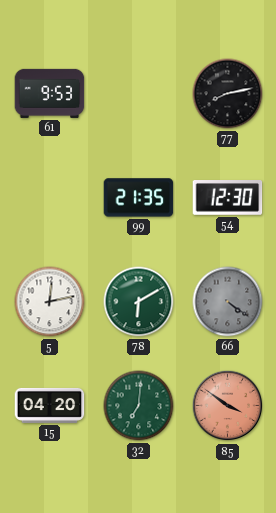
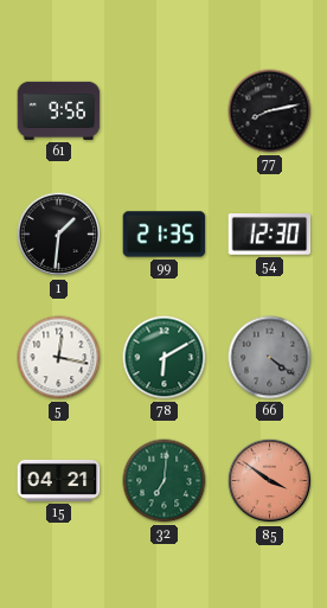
61: 9:53 -> 9:56
1: none -> 1:31
5: 12:13 -> 12:17
15: 04:20 -> 04:21
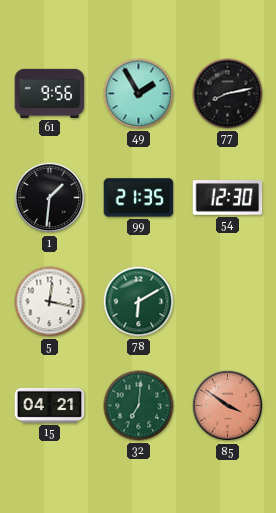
49: none -> 1:55
66: 4:21 -> none
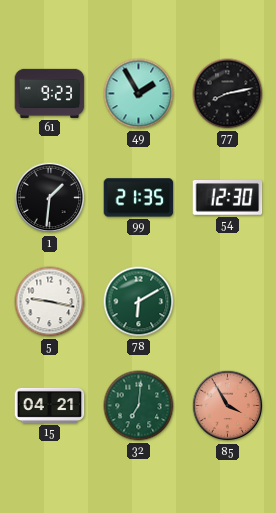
61: 9:56 -> 9:23
5: 12:17 -> 9:17
85: 3:51 -> 3:55
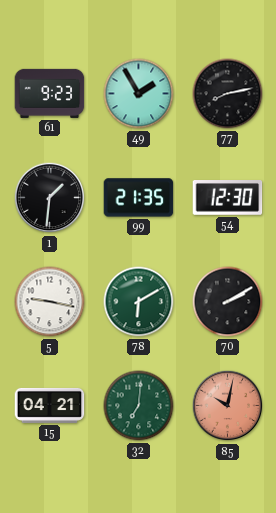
70: none -> 2:10
85: 3:55 -> 10:02
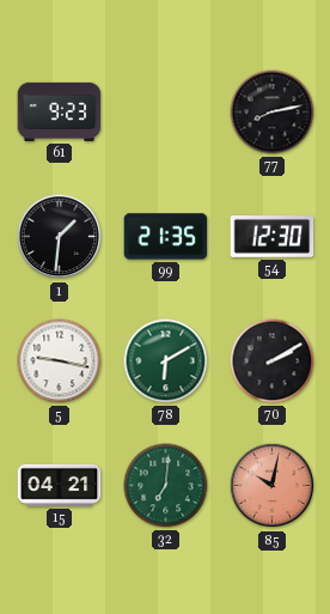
49: 1:55 -> none
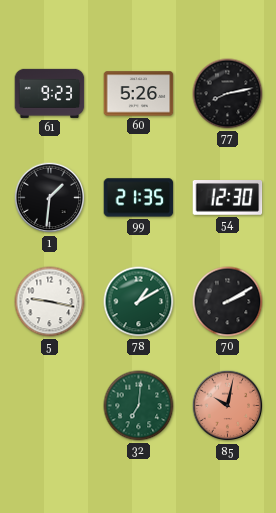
60: none -> 5:26
78: 6:10 -> 1:10
15: 04:21 -> none
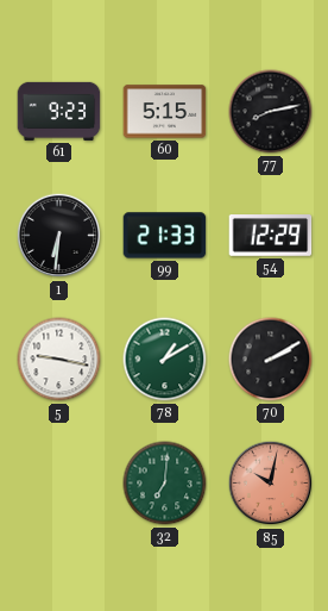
60: 5:26 -> 5:15
1: 1:31 -> 6:31
99: 21:35 -> 21:33
54: 12:30 -> 12:29
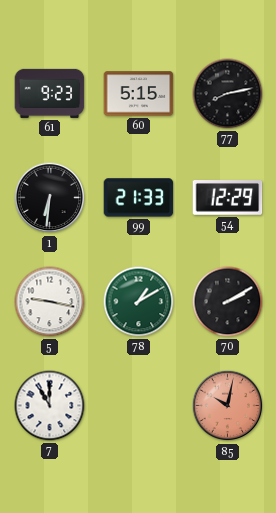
7: none -> 11:00
32: 7:01 -> none
